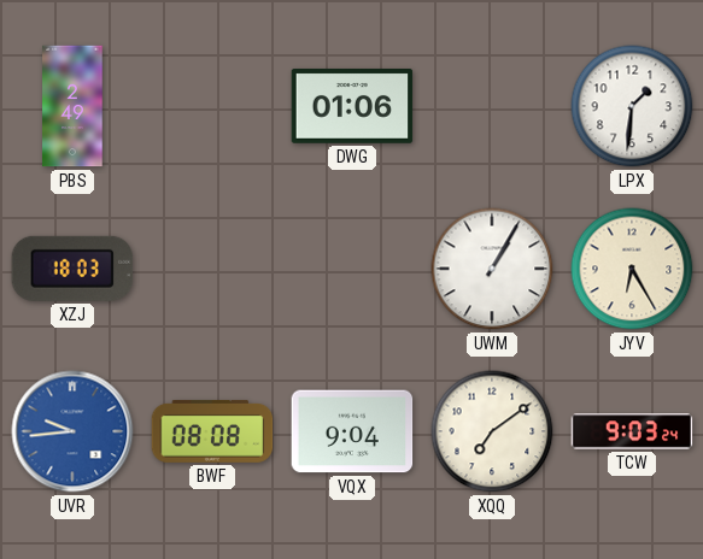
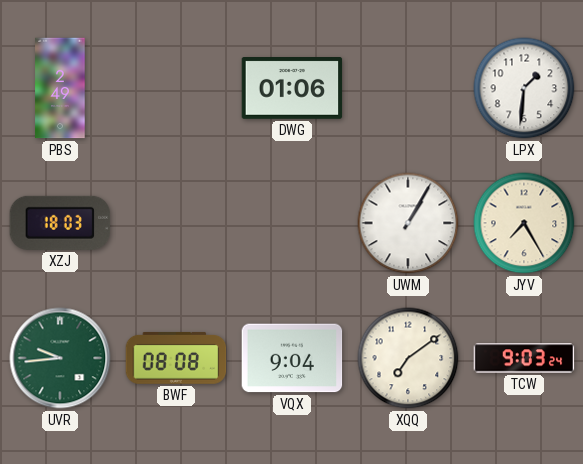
JYV: 6:25 -> 7:25
UVR dial: blue -> green
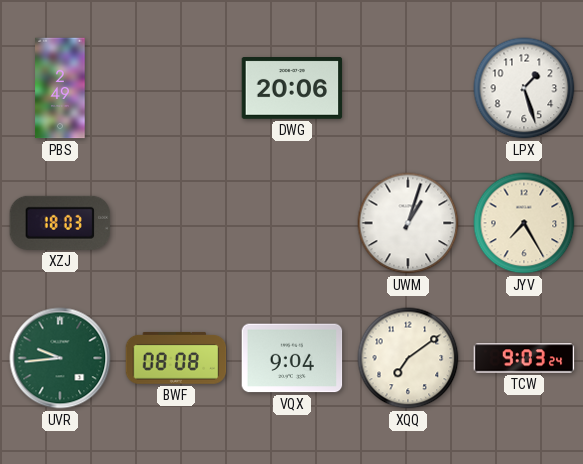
DWG: 01:06 -> 20:06
LPX: 1:31 -> 1:27
UWM: 1:05 -> 1:03
